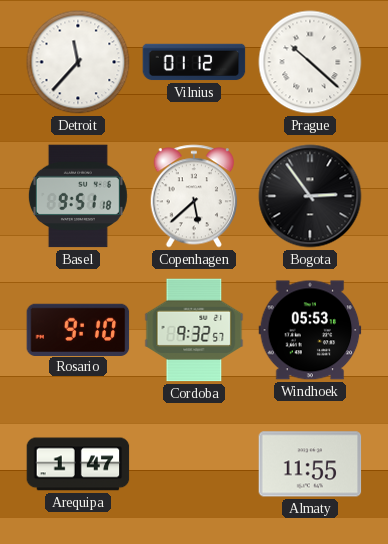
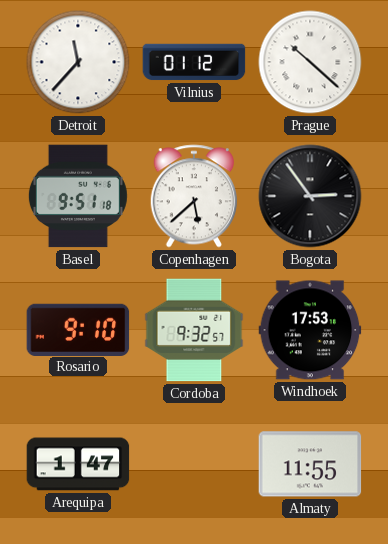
Windhoek: 05:53 -> 17:53
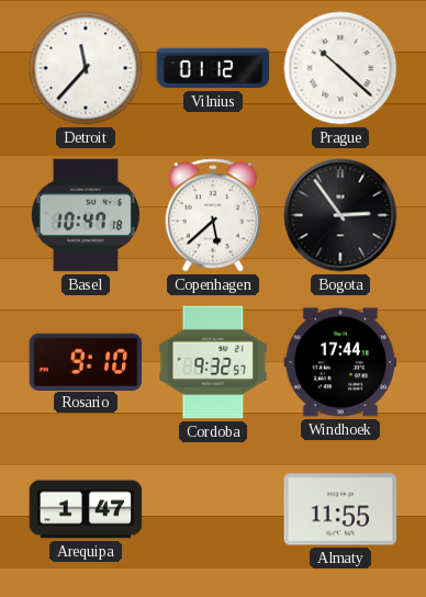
Basel: 9:51 -> 10:47
Windhoek: 17:53 -> 17:44
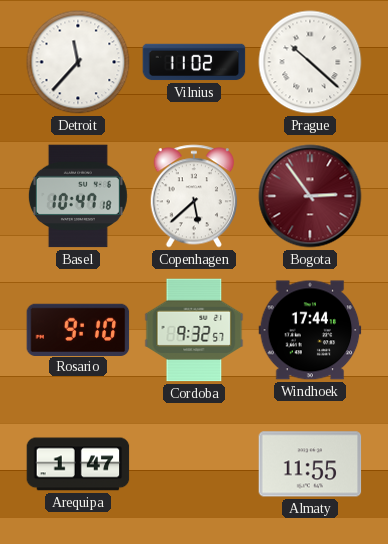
Vilnius: 01:12 -> 11:02
Bogota dial: black -> burgundy
